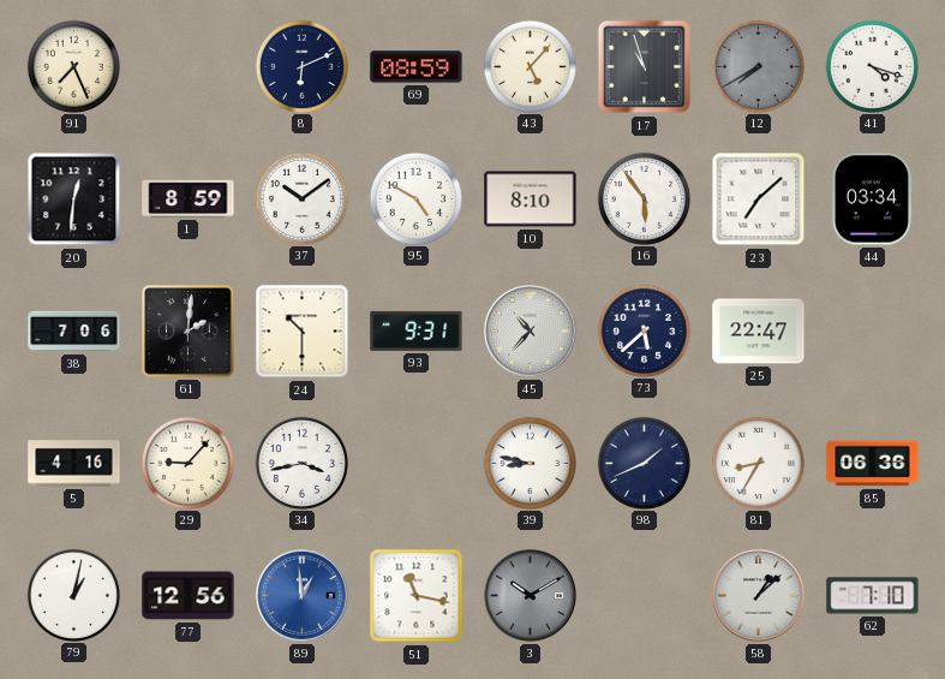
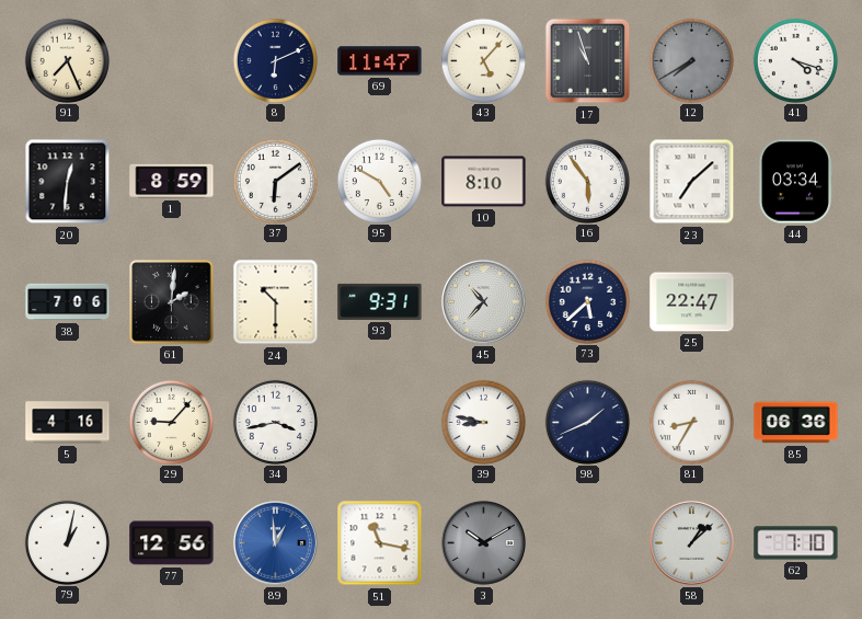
69: 08:59 -> 11:47
37: 10:09 -> 6:09
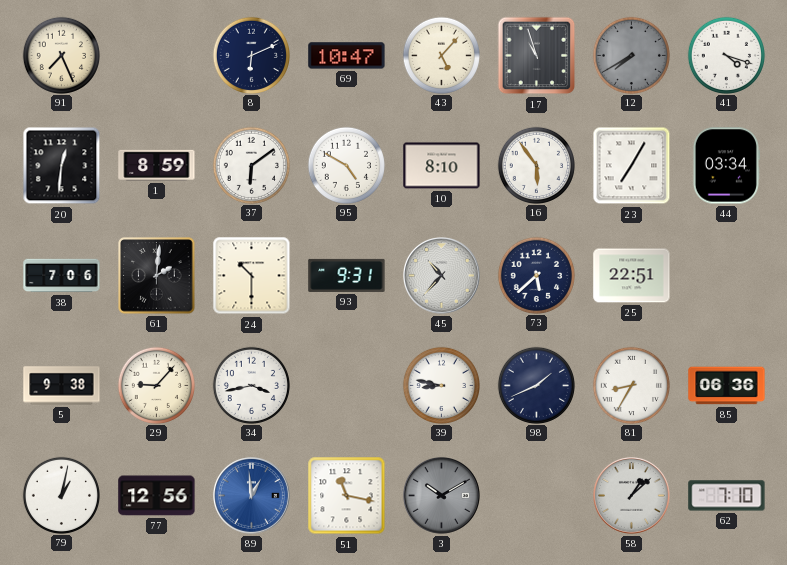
69: 11:47 -> 10:47
23: 7:08 -> 7:05
25: 22:47 -> 22:51
5: 4:16 -> 9:38
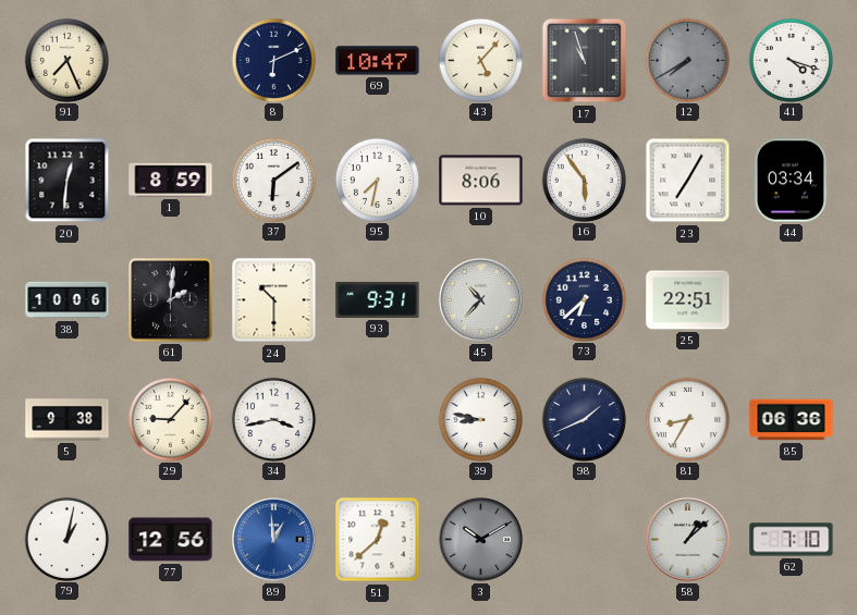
95: 4:50 -> 7:32
10: 8:10 -> 8:06
38: 7:06 -> 10:06
73: 5:38 -> 6:38
51: 11:17 -> 12:38
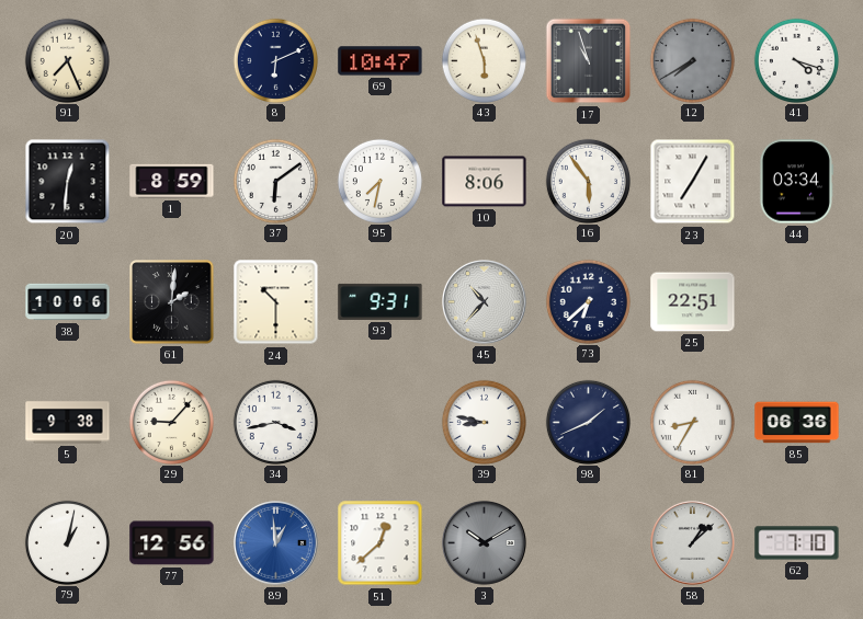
43: 5:07 -> 5:57
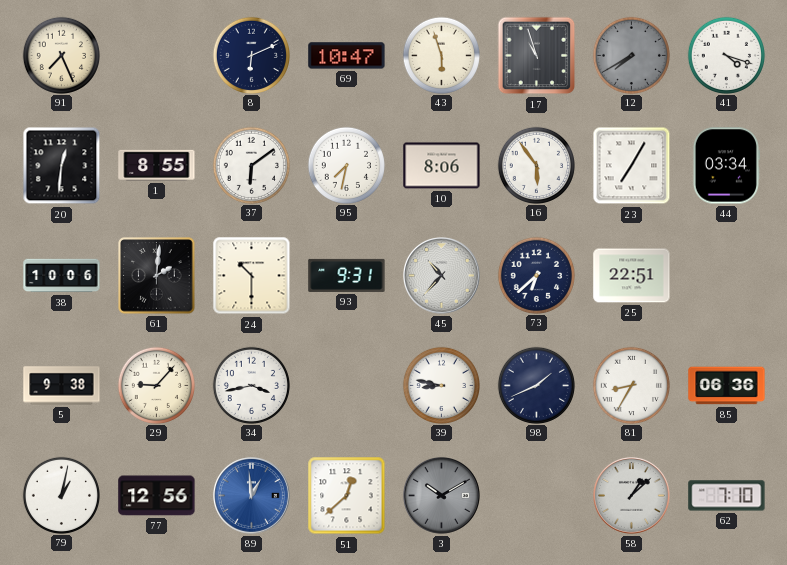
1: 8:59 -> 8:55
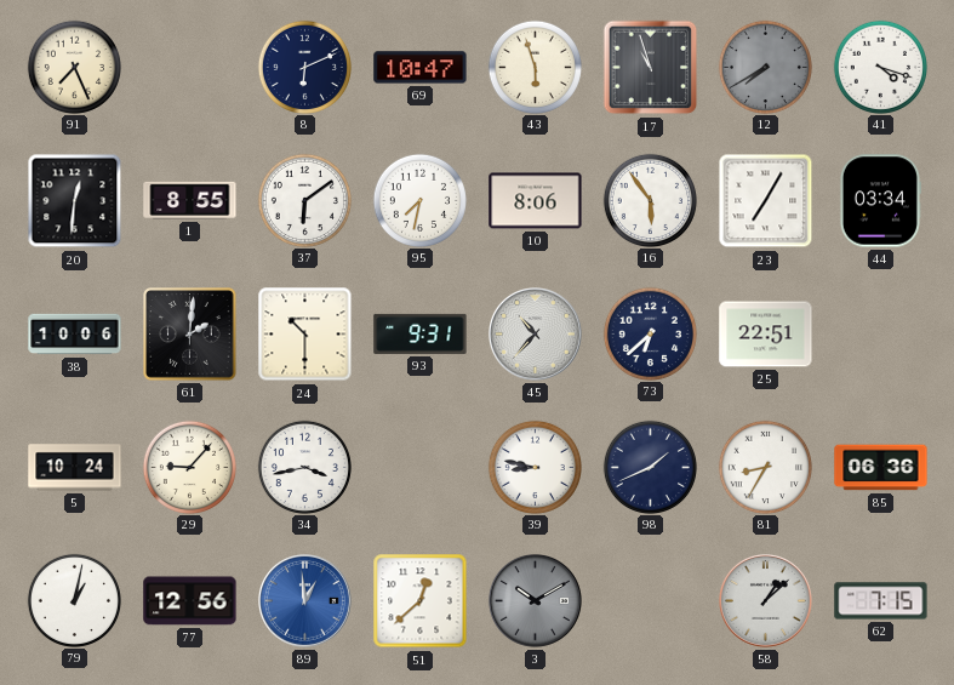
5: 9:38 -> 10:24
62: 7:10 -> 7:15
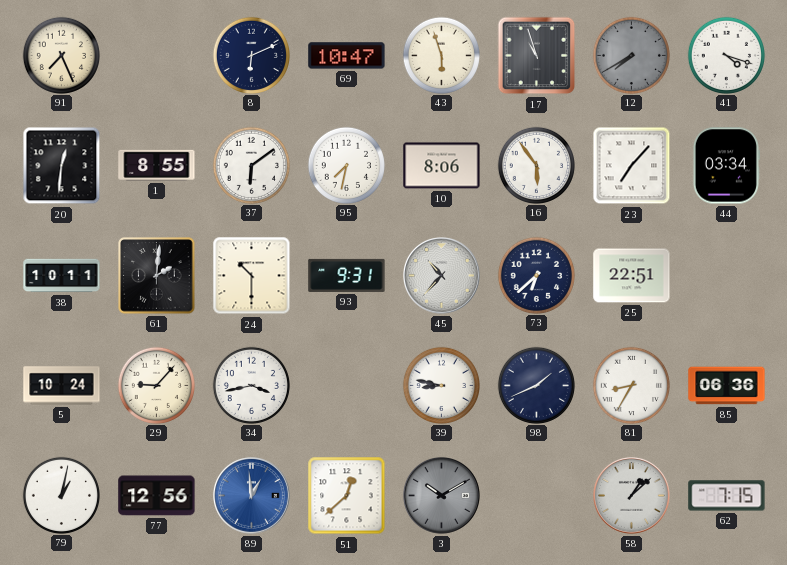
23: 7:05 -> 7:07
38: 10:06 -> 10:11
